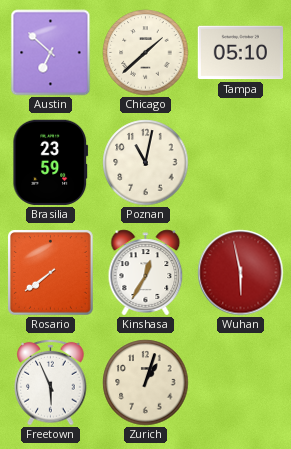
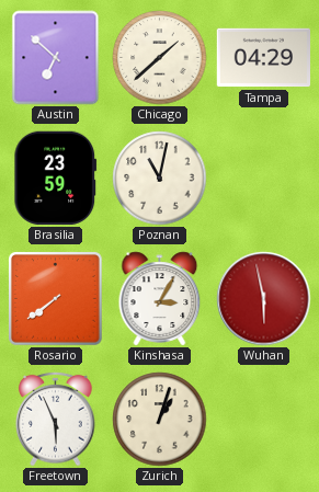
Tampa: 05:10 -> 04:29
Kinshasa: 12:35 -> 3:05
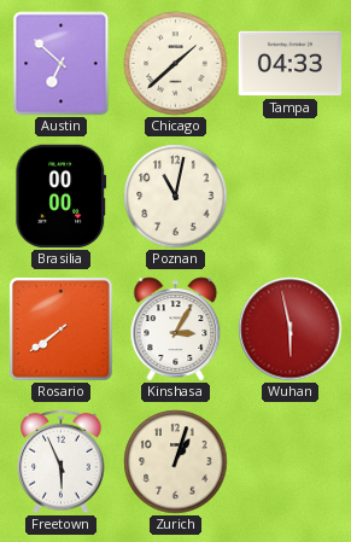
Tampa: 04:29 -> 04:33
Brasilia: 23:59 -> 00:00
